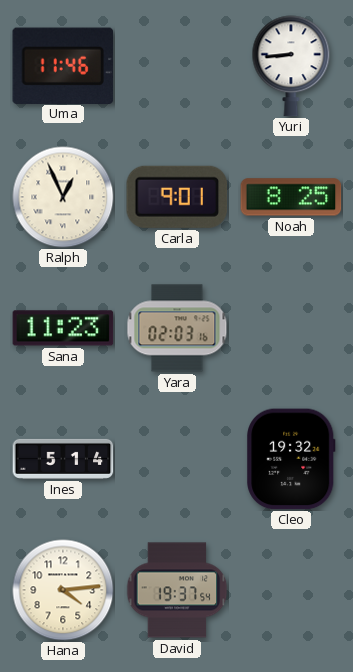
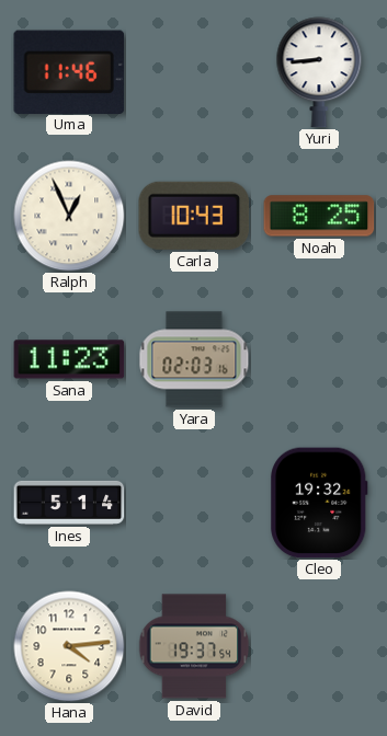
Carla: 9:01 -> 10:43
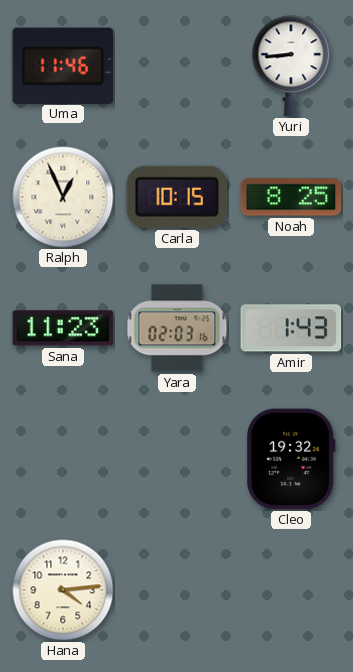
Carla: 10:43 -> 10:15
Amir: none -> 1:43
Ines: 5:14 -> none
David: 19:37 -> none
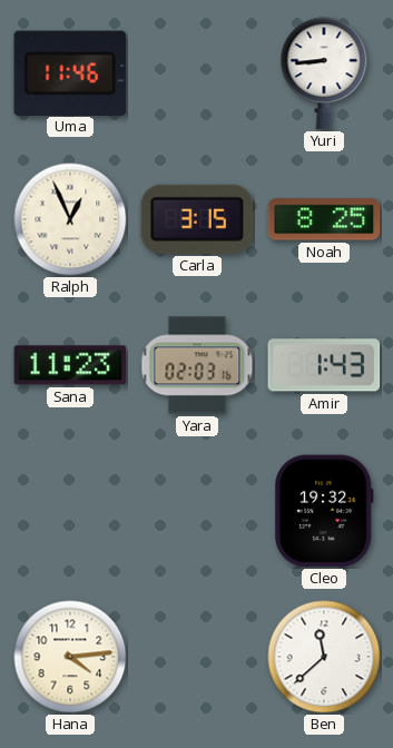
Carla: 10:15 -> 3:15
Ben: none -> 11:38
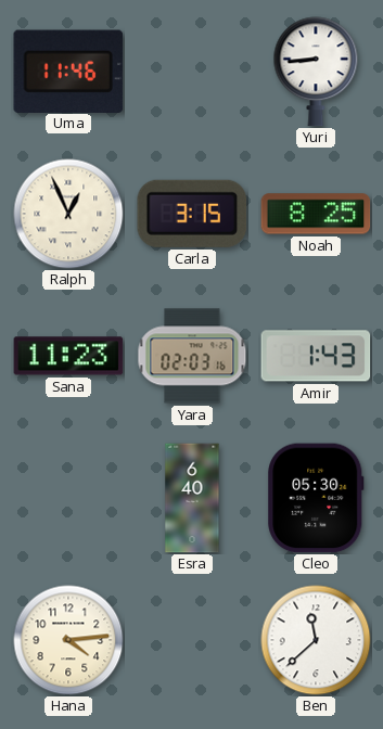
Esra: none -> 6:40
Cleo: 19:32 -> 05:30
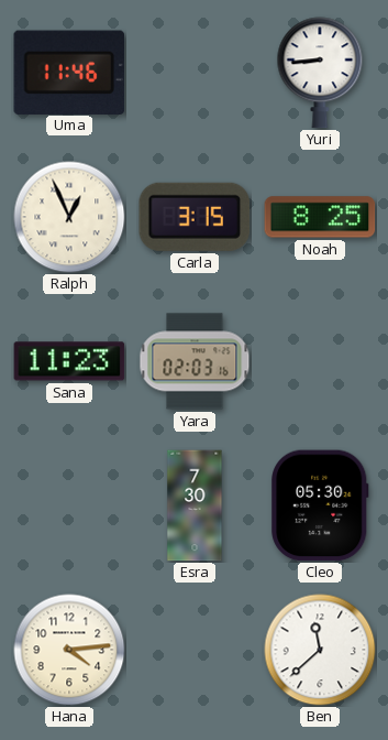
Amir: 1:43 -> none
Esra: 6:40 -> 7:30
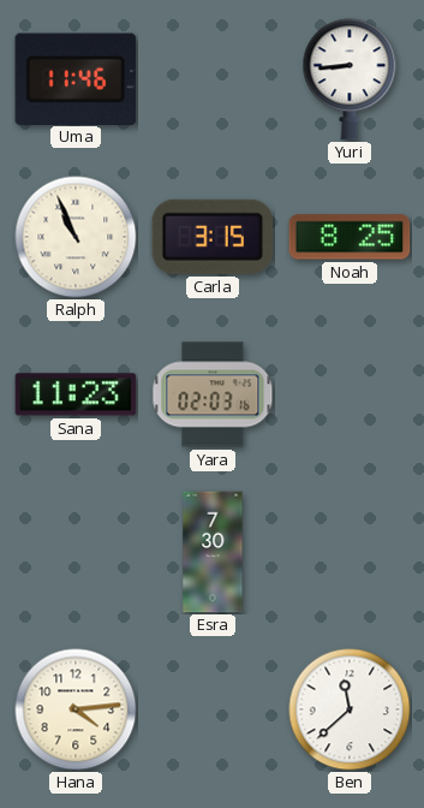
Ralph: 12:56 -> 10:56
Cleo: 05:30 -> none
